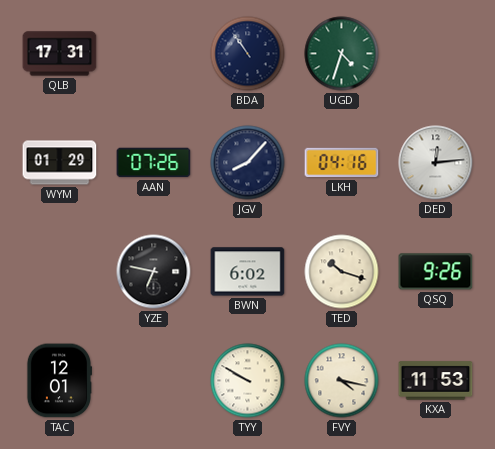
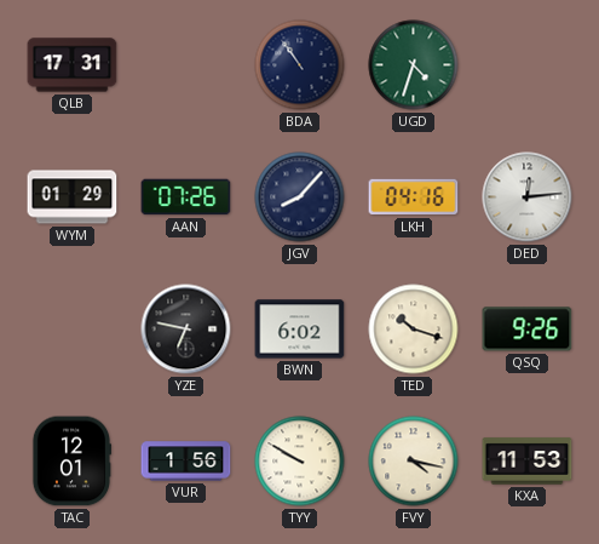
VUR: none -> 1:56
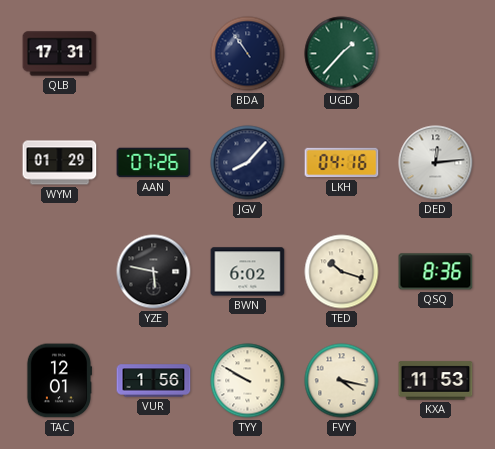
UGD: 4:33 -> 1:37
YZE: 6:47 -> 5:47
QSQ: 9:26 -> 8:36
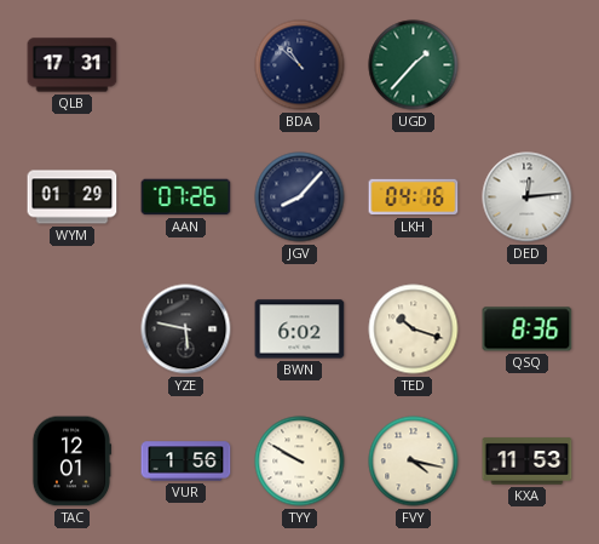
BDA: 10:54 -> 10:52
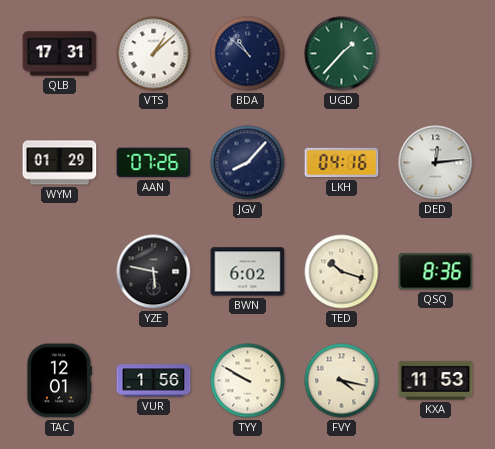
VTS: none -> 1:08
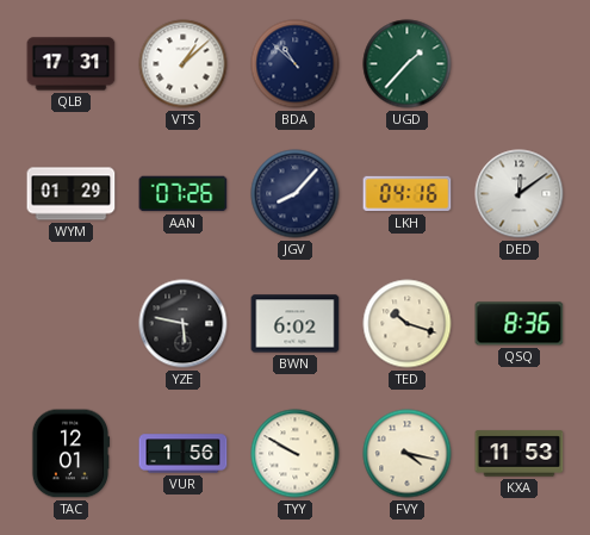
DED: 12:14 -> 12:09
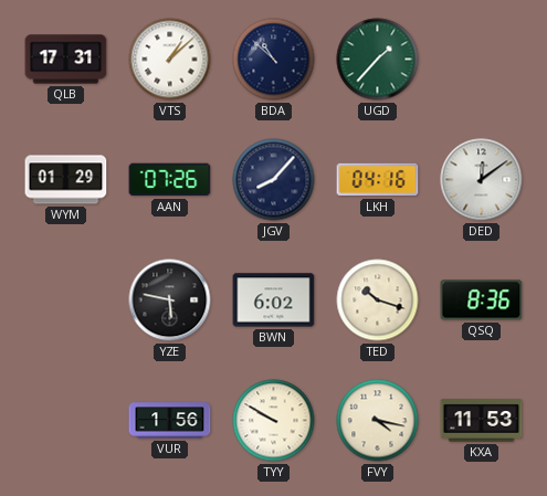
TAC: 12:01 -> none
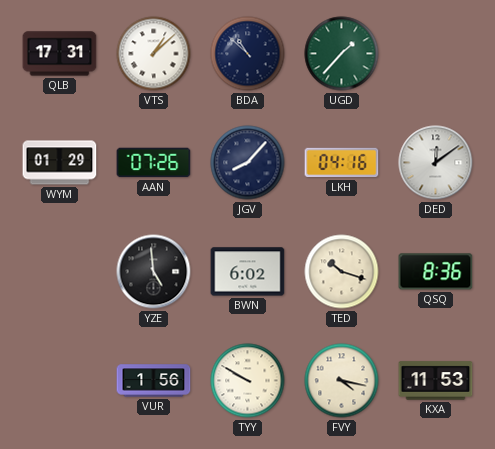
YZE: 5:47 -> 4:59
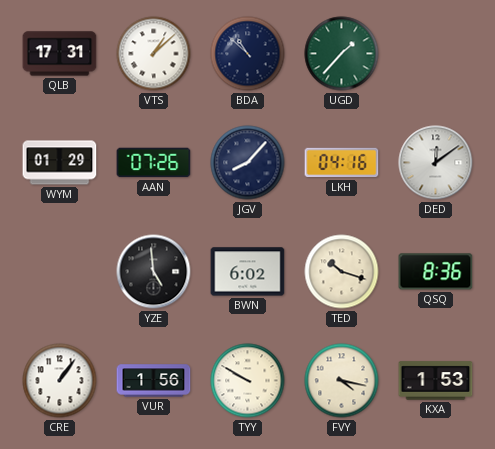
CRE: none -> 1:06
KXA: 11:53 -> 1:53
